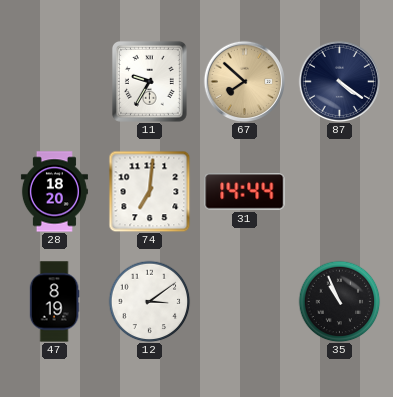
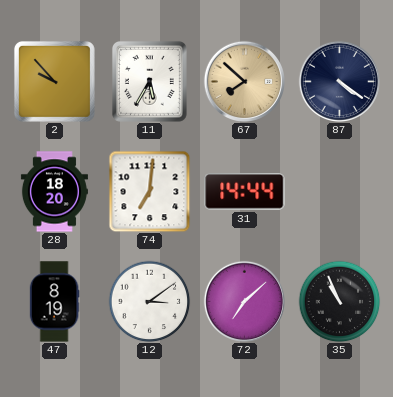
2: none -> 9:53
11: 9:35 -> 5:35
72: none -> 7:08
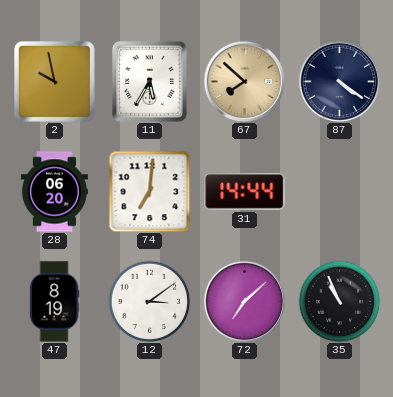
2: 9:53 -> 9:58
28: 18:20 -> 06:20
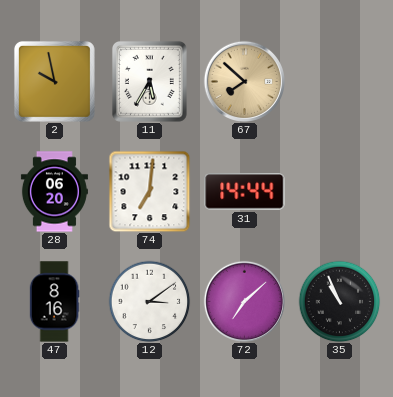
87: 4:21 -> none
47: 8:19 -> 8:16
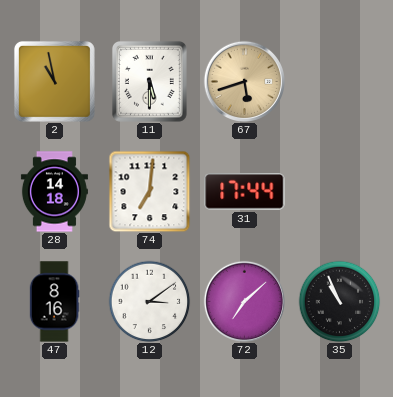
2: 9:58 -> 10:58
11: 5:35 -> 5:30
67: 7:52 -> 5:42
28: 06:20 -> 14:18
31: 14:44 -> 17:44
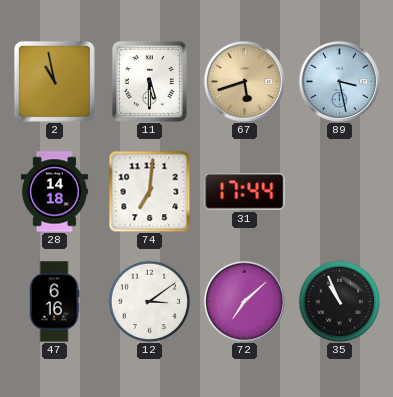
89: none -> 3:28
47: 8:16 -> 6:16
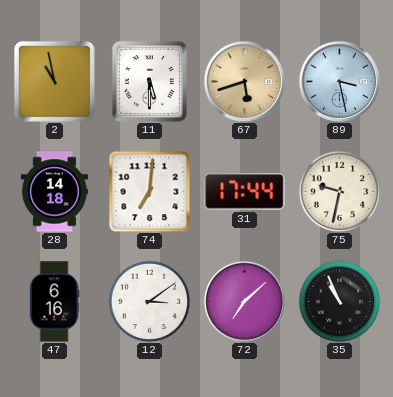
75: none -> 9:32
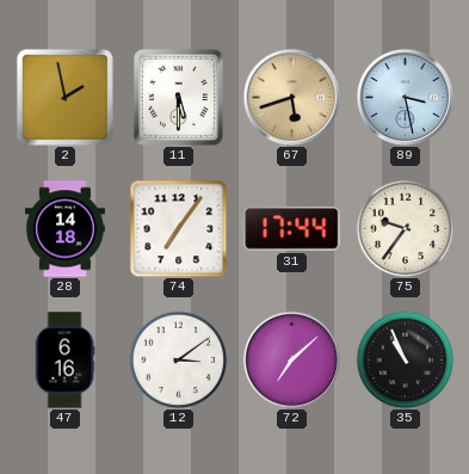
2: 10:58 -> 1:58
74: 7:01 -> 7:06
75: 9:32 -> 9:36
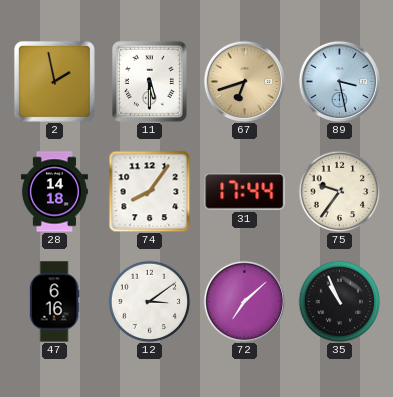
67: 5:42 -> 6:42
74: 7:06 -> 8:06
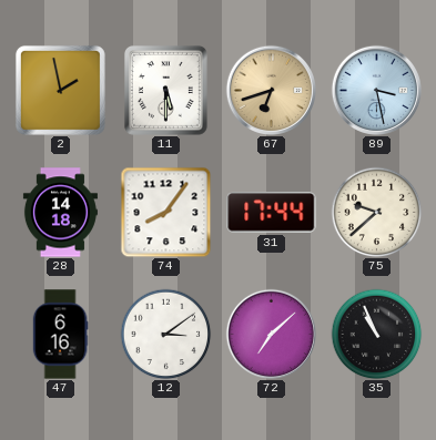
75: 9:36 -> 9:38
